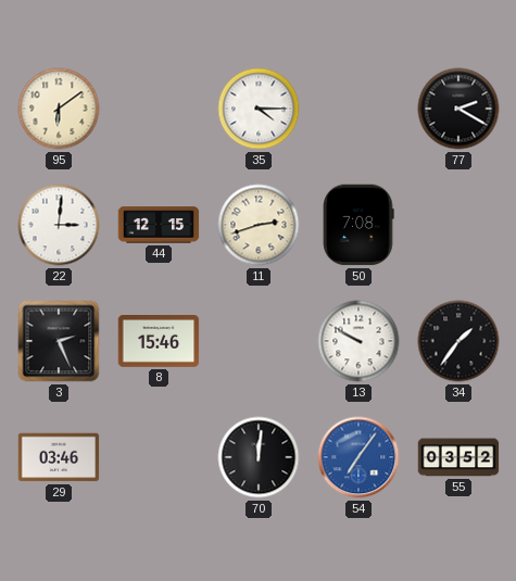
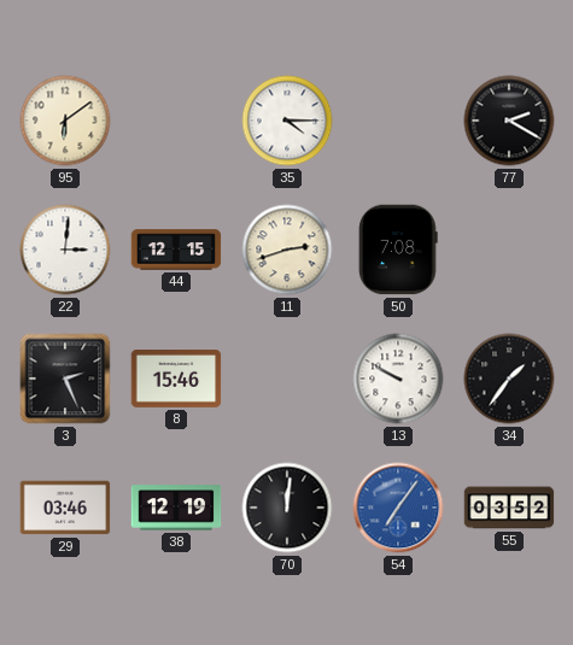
38: none -> 12:19
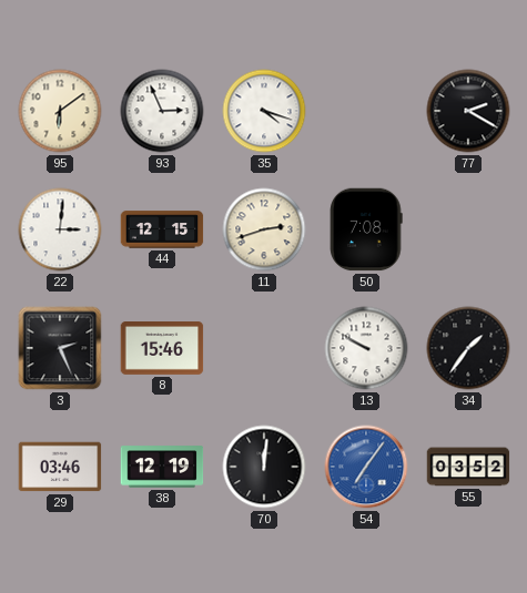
93: none -> 2:56
35: 4:15 -> 4:18
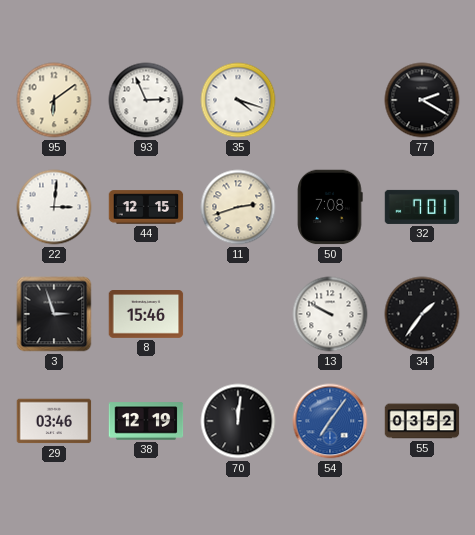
32: none -> 7:01
3: 2:26 -> 2:57
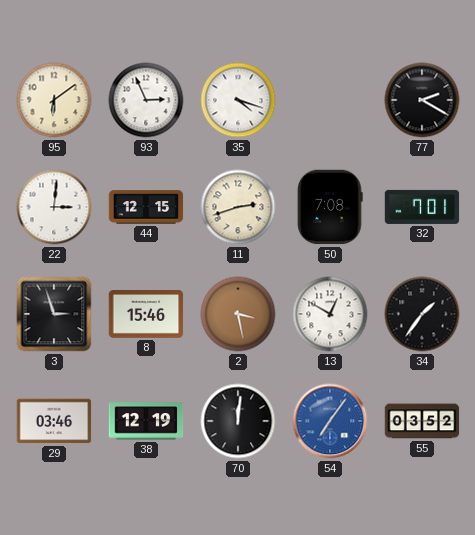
2: none -> 3:28
13: 9:50 -> 12:50
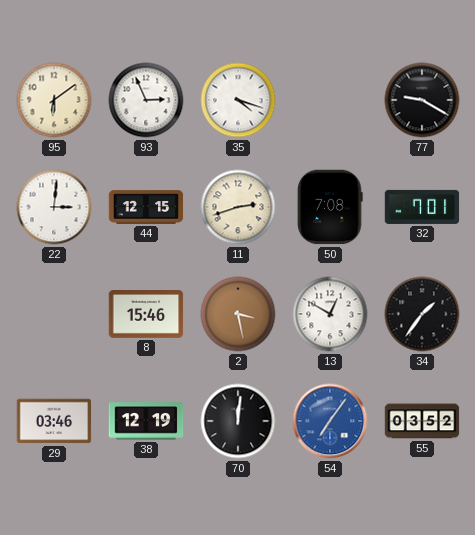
77: 2:20 -> 9:20
3: 2:57 -> none
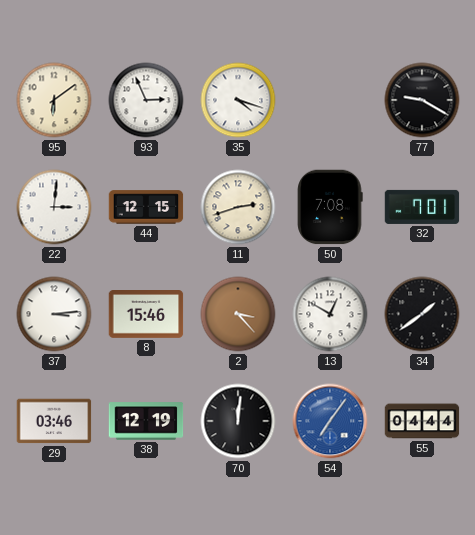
37: none -> 3:14
2: 3:28 -> 3:23
34: 1:36 -> 1:39
55: 03:52 -> 04:44
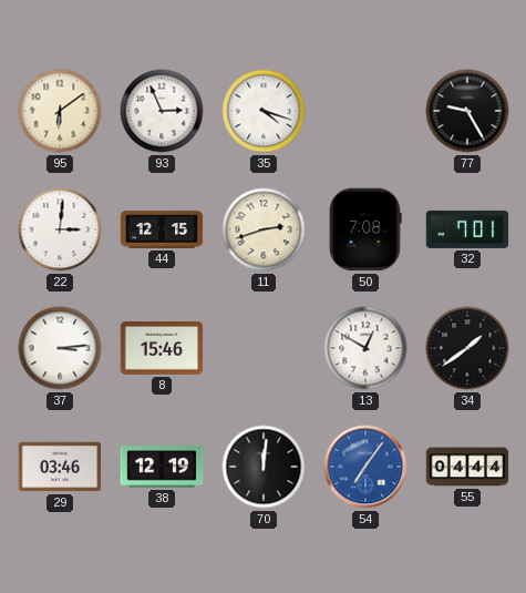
77: 9:20 -> 9:25
2: 3:23 -> none
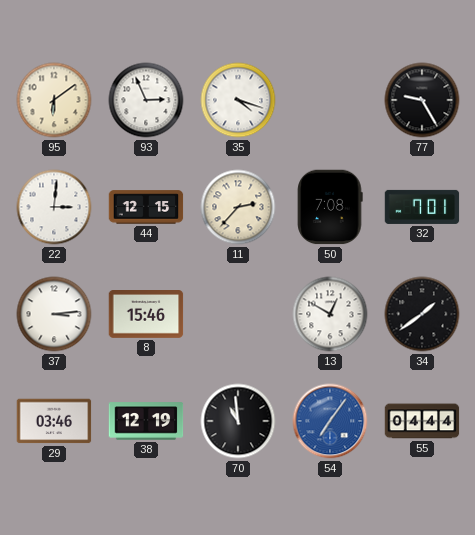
11: 2:42 -> 2:37
70: 12:01 -> 10:59
